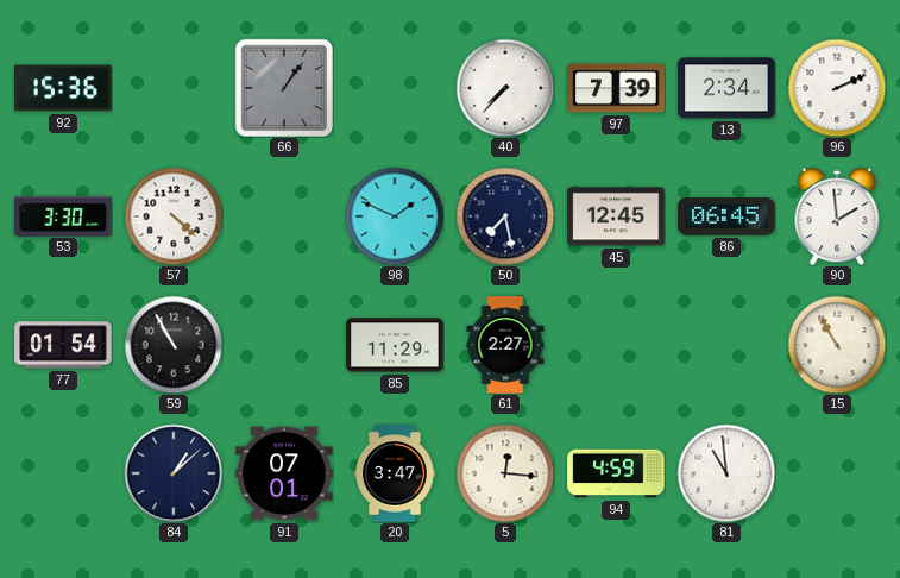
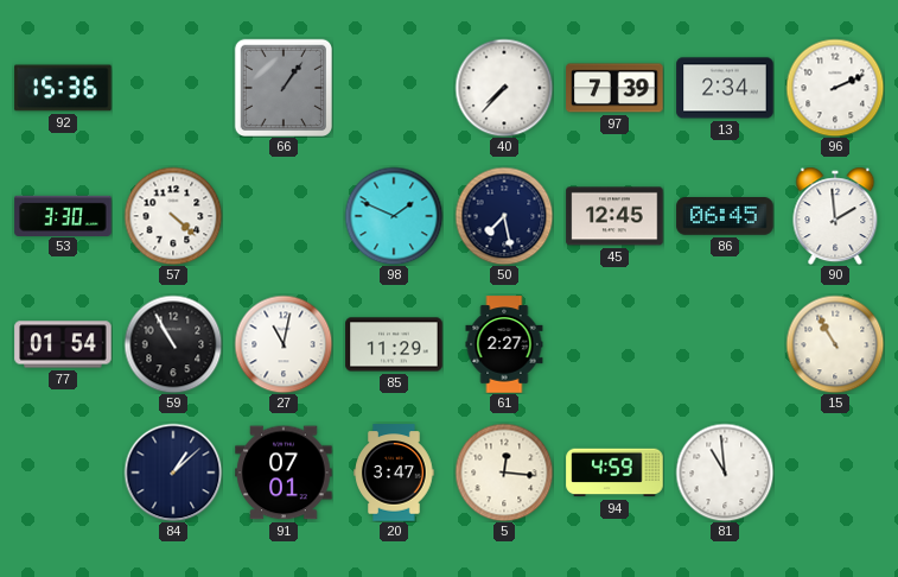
27: none -> 11:02
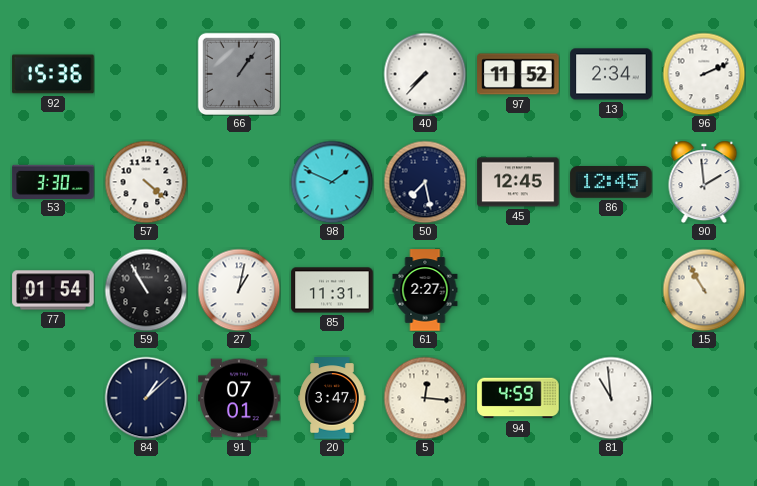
97: 7:39 -> 11:52
86: 06:45 -> 12:45
27: 11:02 -> 1:02
85: 11:29 -> 11:31
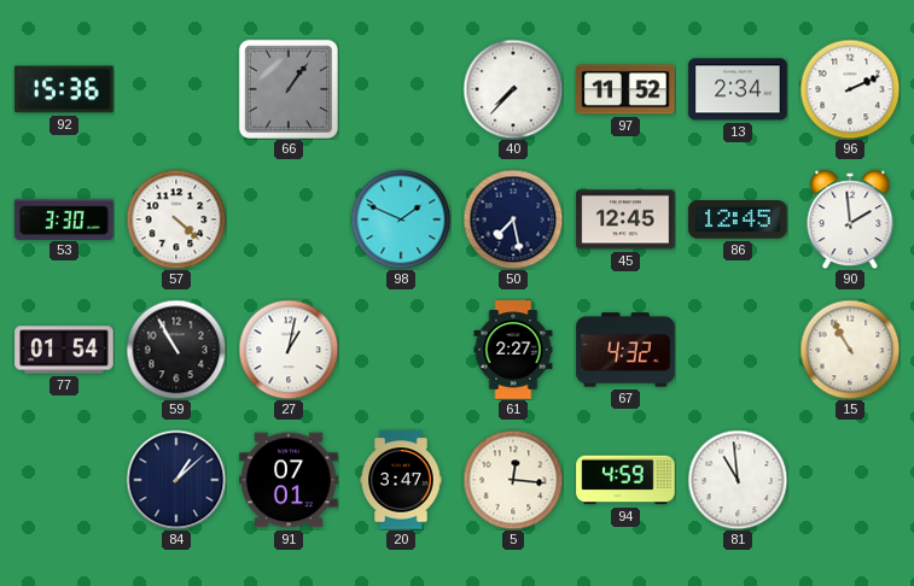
85: 11:31 -> none
67: none -> 4:32
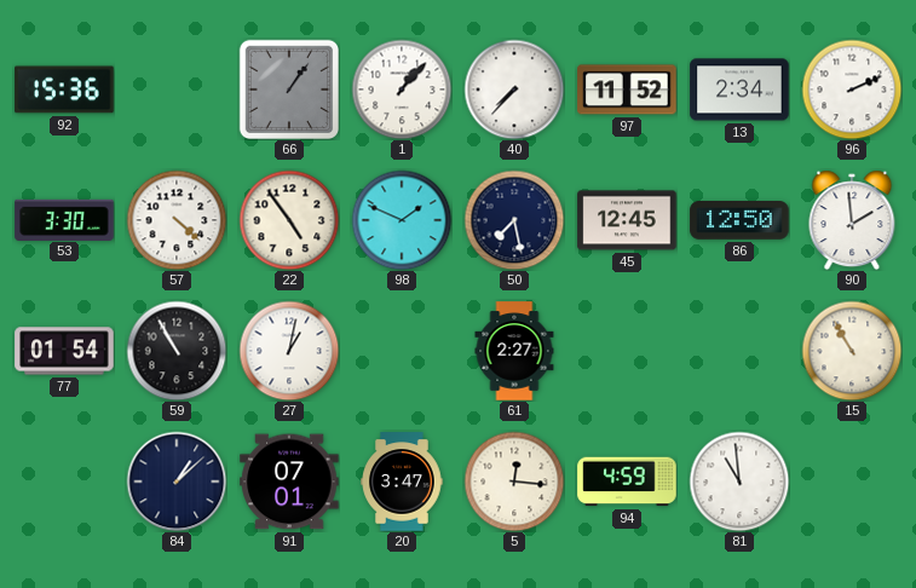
1: none -> 1:07
22: none -> 4:54
86: 12:45 -> 12:50
67: 4:32 -> none
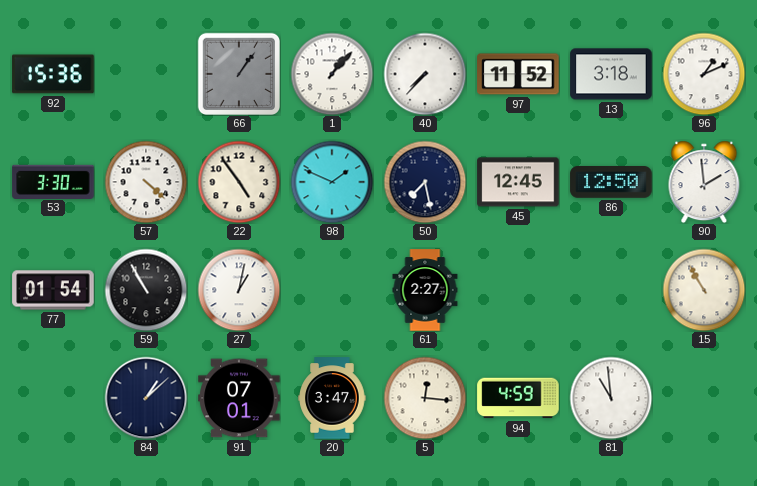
13: 2:34 -> 3:18
96: 2:11 -> 1:11
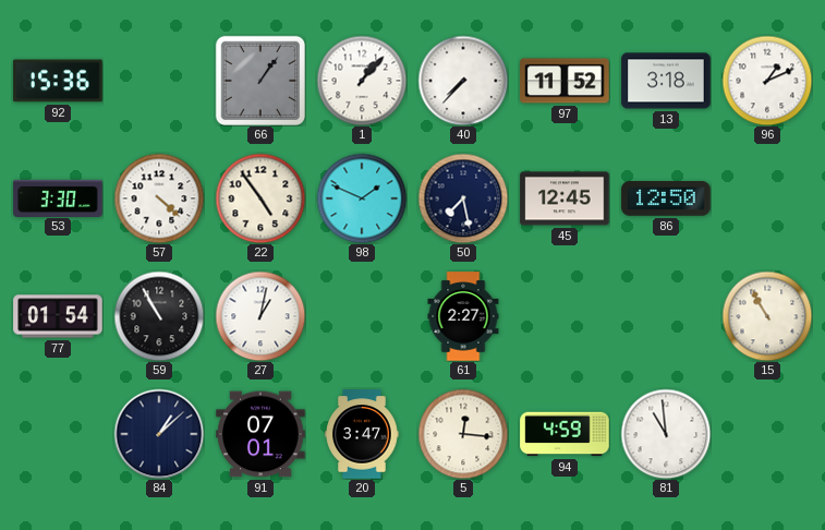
90: 1:59 -> none
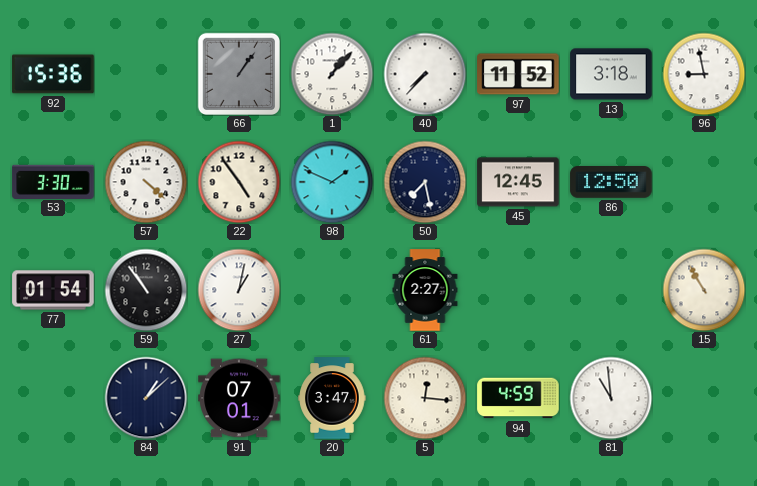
96: 1:11 -> 8:58
59: 10:55 -> 10:54
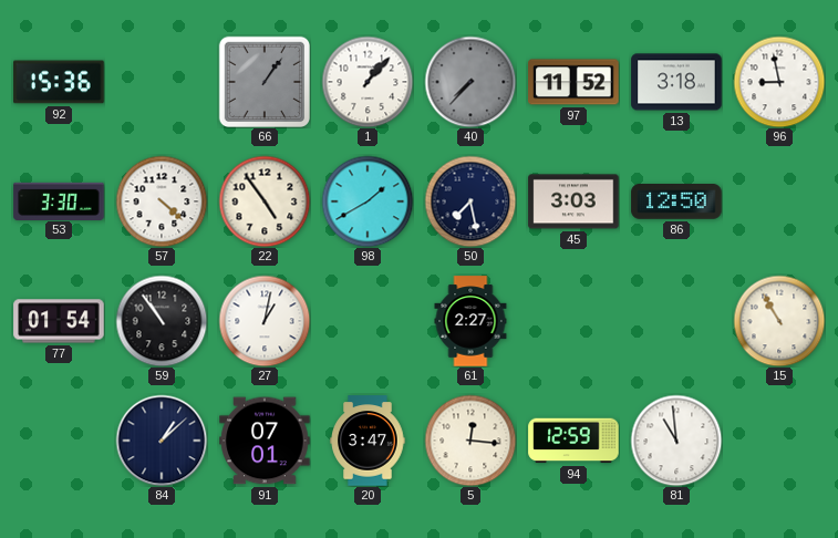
40 dial: white -> grey
98: 1:49 -> 1:40
45: 12:45 -> 3:03
94: 4:59 -> 12:59
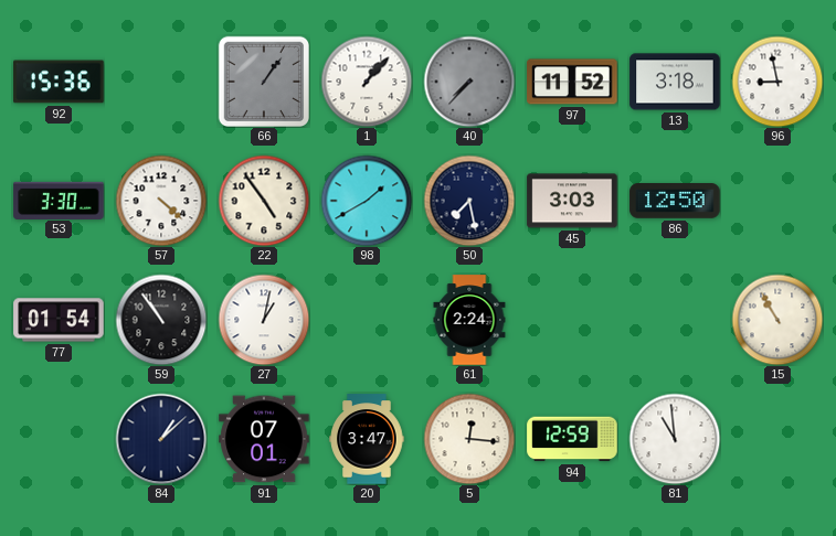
61: 2:27 -> 2:24
